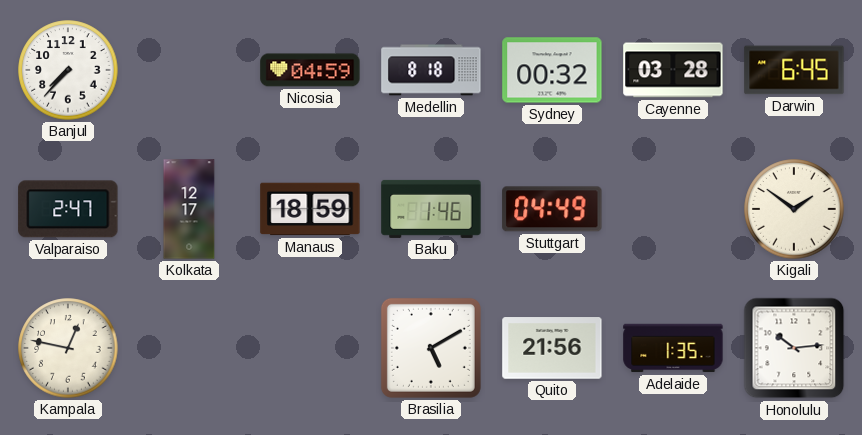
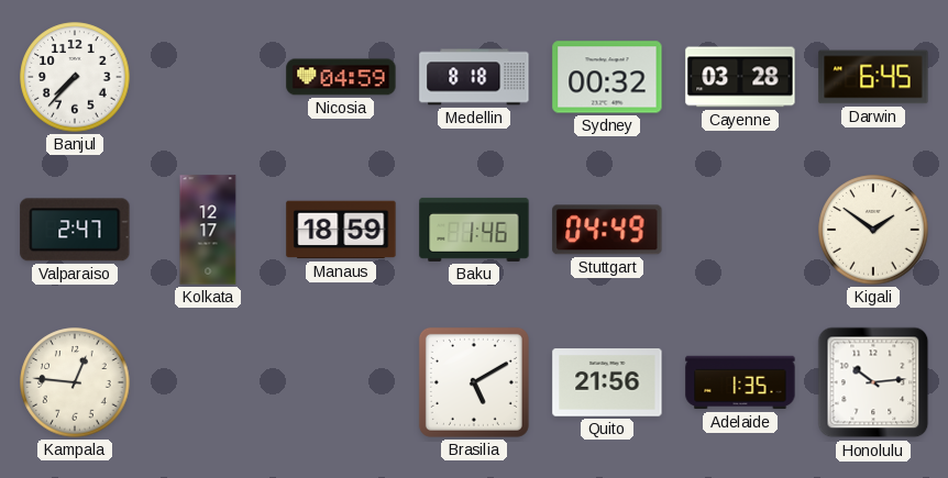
Kampala: 12:47 -> 12:46
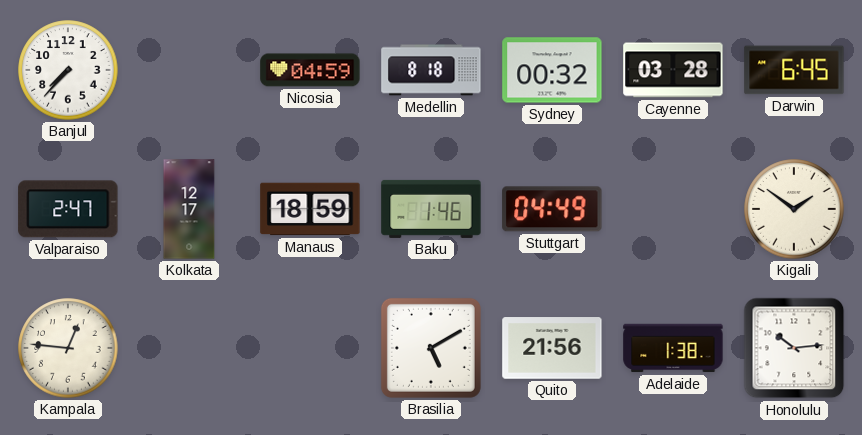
Adelaide: 1:35 -> 1:38
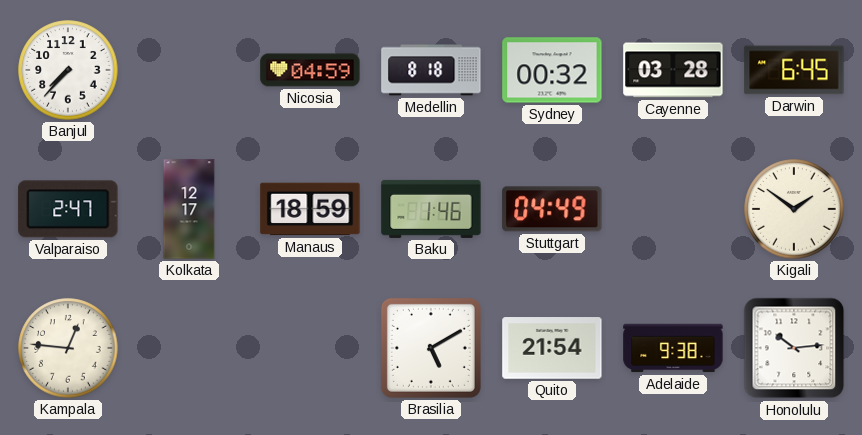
Quito: 21:56 -> 21:54
Adelaide: 1:38 -> 9:38
